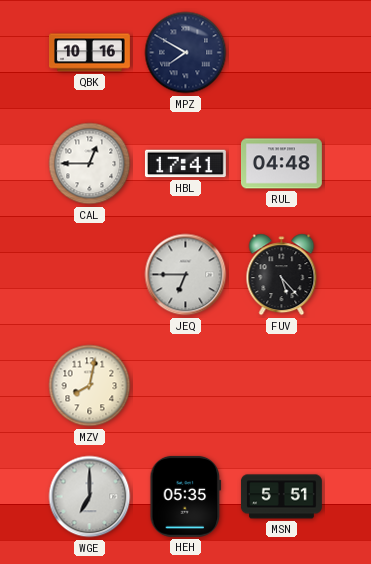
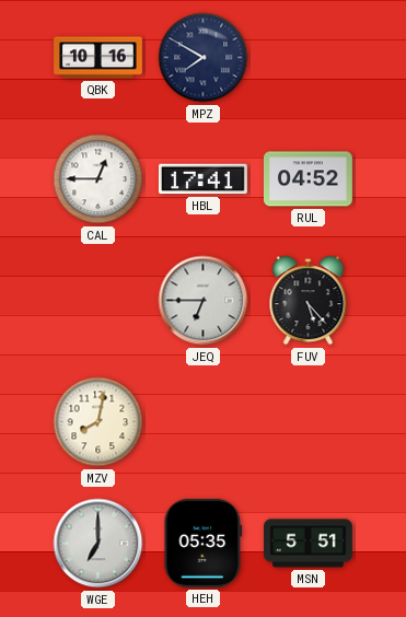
RUL: 04:48 -> 04:52
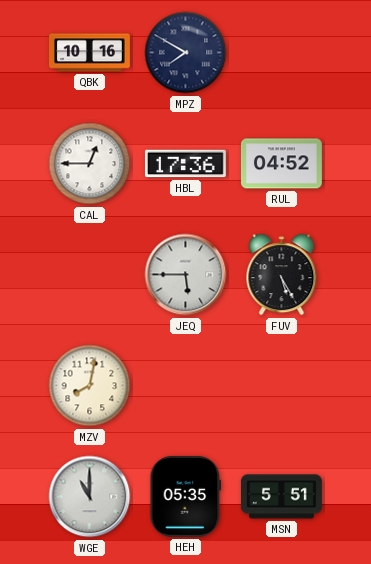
HBL: 17:41 -> 17:36
JEQ: 6:45 -> 5:45
FUV: 5:23 -> 5:25
WGE: 7:00 -> 11:00
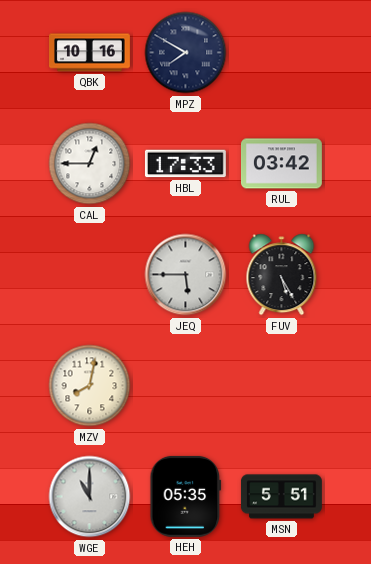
HBL: 17:36 -> 17:33
RUL: 04:52 -> 03:42
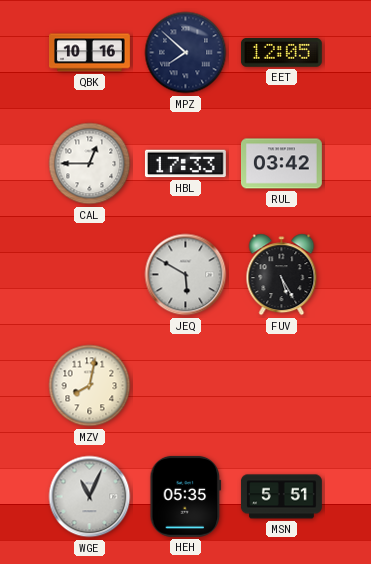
MPZ: 7:50 -> 7:52
EET: none -> 12:05
JEQ: 5:45 -> 5:50
WGE: 11:00 -> 11:04
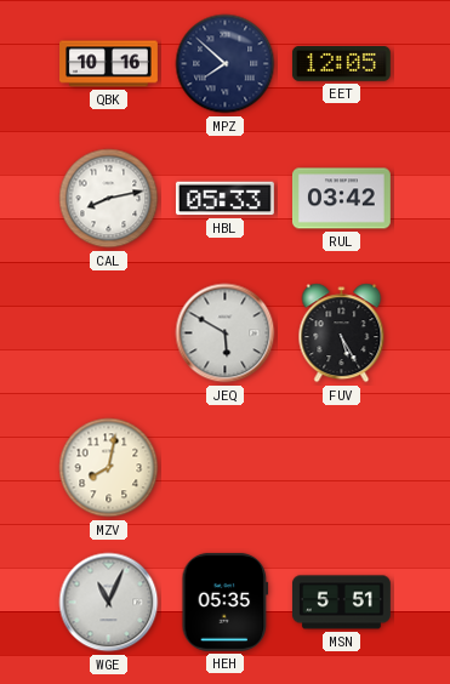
CAL: 12:45 -> 8:13
HBL: 17:33 -> 05:33
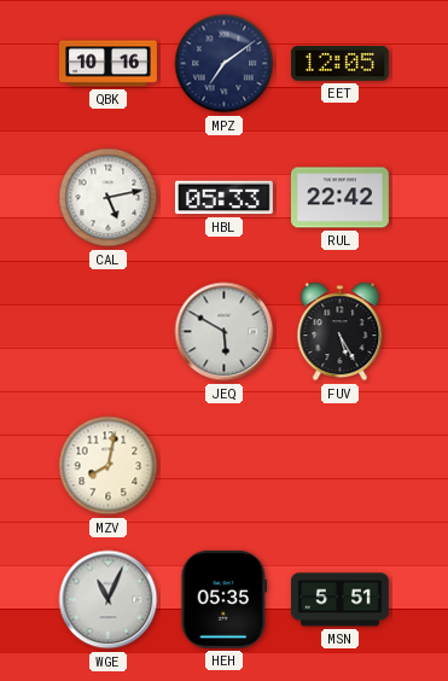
MPZ: 7:52 -> 7:09
CAL: 8:13 -> 5:13
RUL: 03:42 -> 22:42
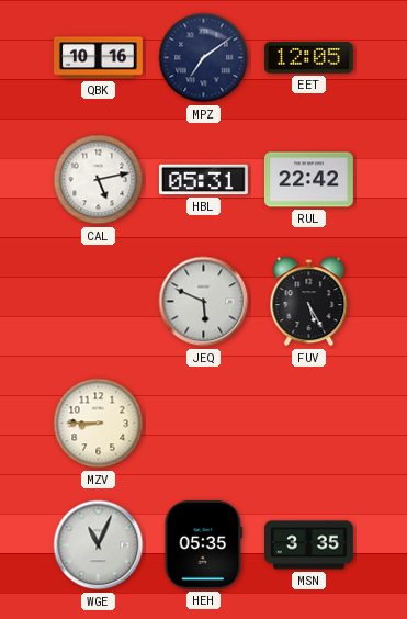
HBL: 05:33 -> 05:31
JEQ: 5:50 -> 5:49
MZV: 8:02 -> 8:45
MSN: 5:51 -> 3:35
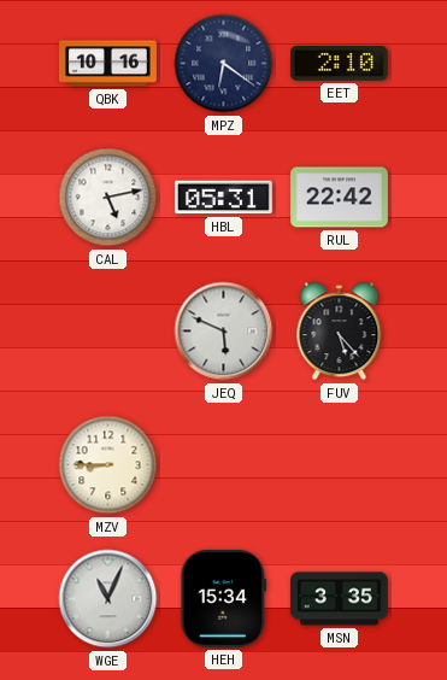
MPZ: 7:09 -> 6:21
EET: 12:05 -> 2:10
FUV: 5:25 -> 5:23
HEH: 05:35 -> 15:34
